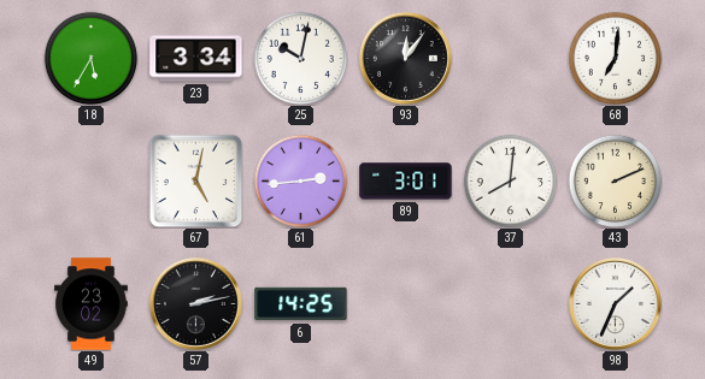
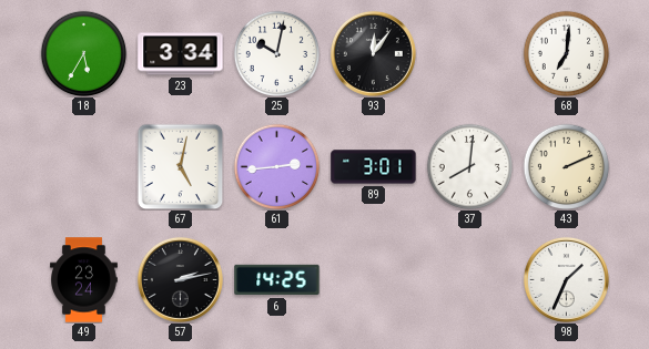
49: 23:02 -> 23:24
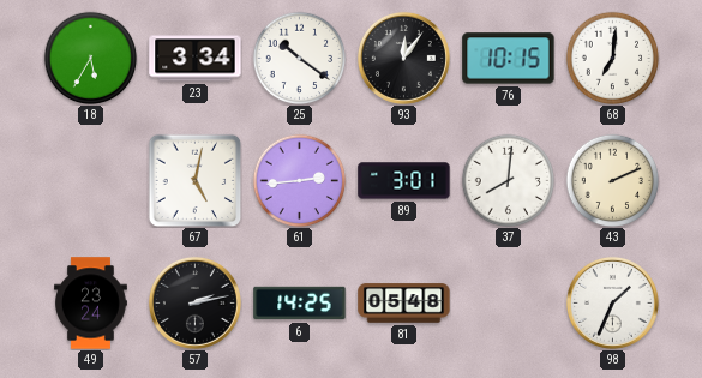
25: 10:02 -> 10:21
76: none -> 10:15
81: none -> 05:48
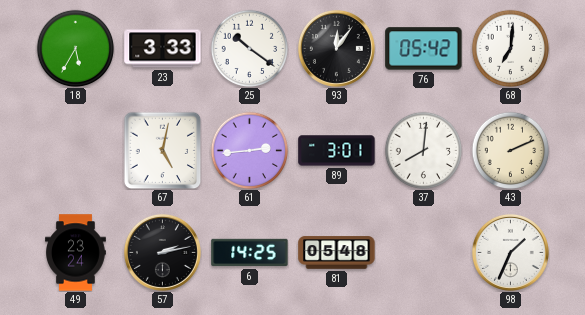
23: 3:34 -> 3:33
76: 10:15 -> 05:42
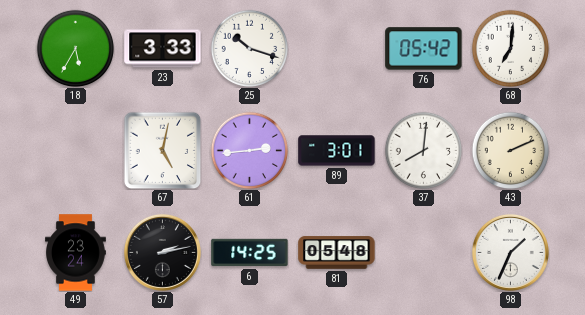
25: 10:21 -> 10:18
93: 12:06 -> none
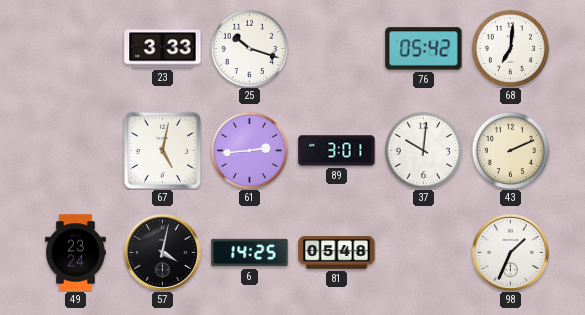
18: 5:35 -> none
37: 8:01 -> 10:01
57: 2:13 -> 4:02
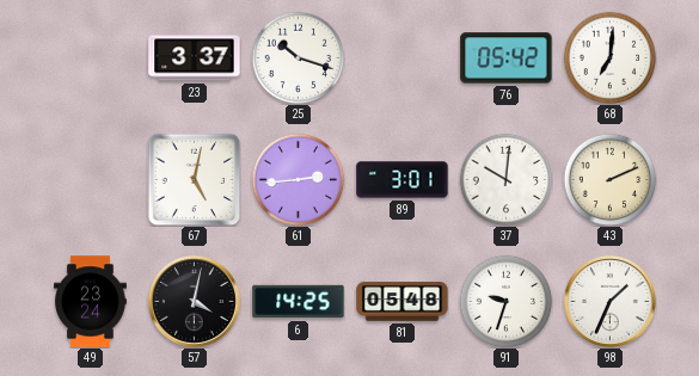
23: 3:33 -> 3:37
91: none -> 9:33
